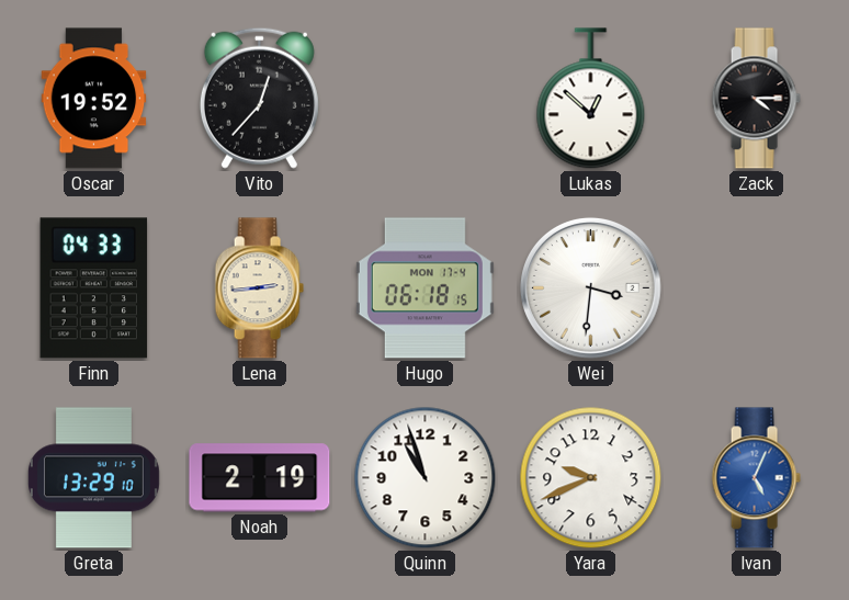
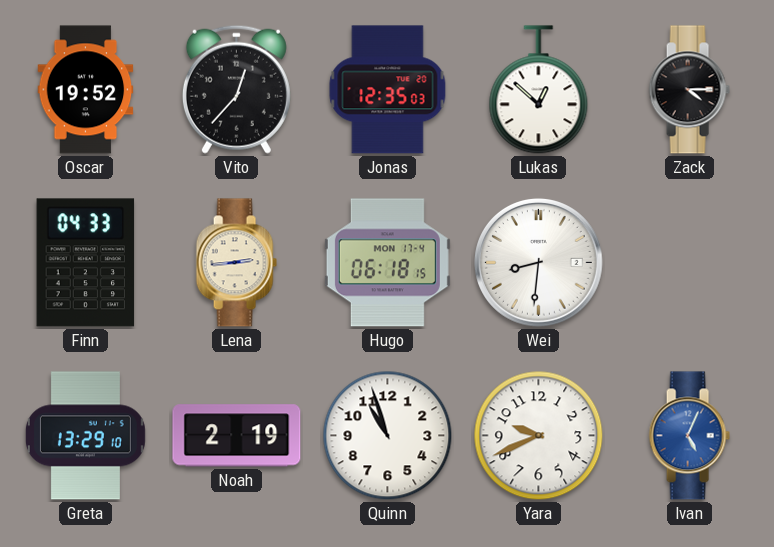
Jonas: none -> 12:35
Wei: 3:31 -> 8:31
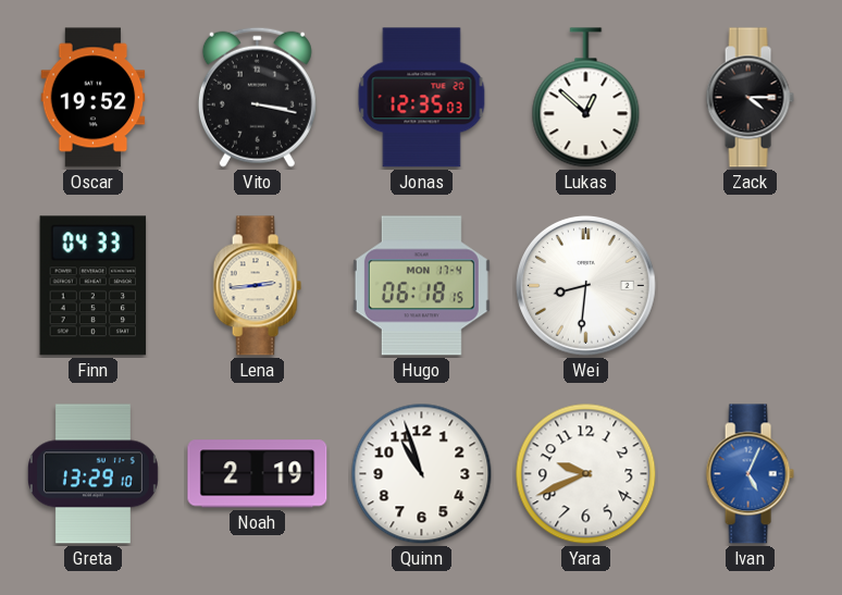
Vito: 12:37 -> 3:17
